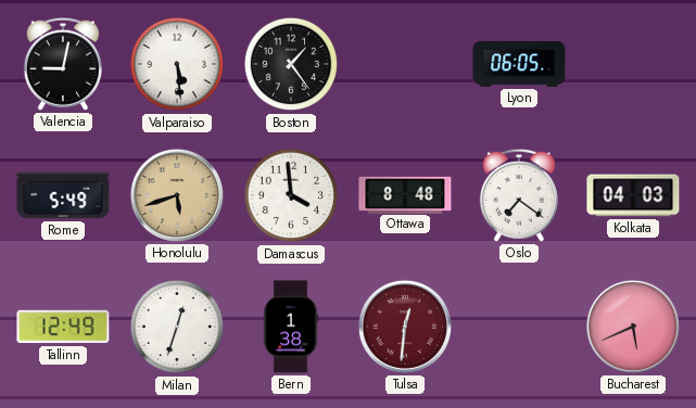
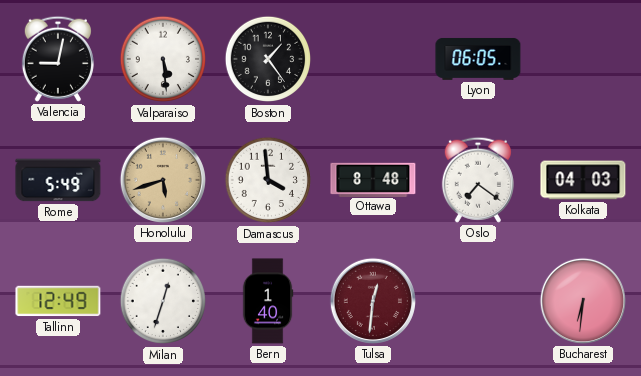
Bern: 1:38 -> 1:40
Bucharest: 5:41 -> 6:31
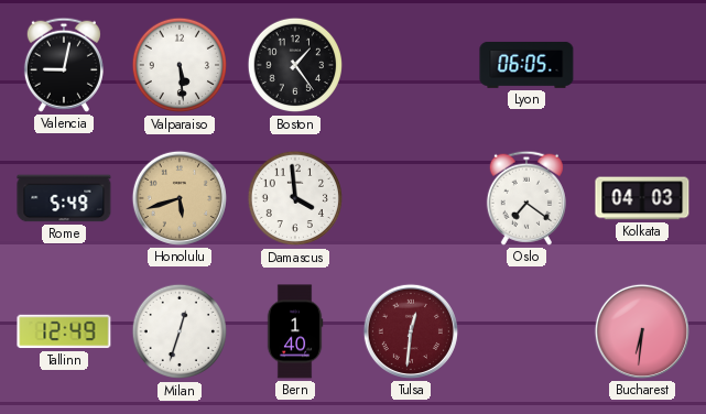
Ottawa: 8:48 -> none
